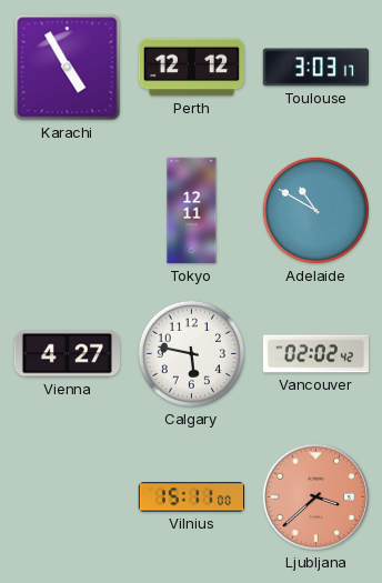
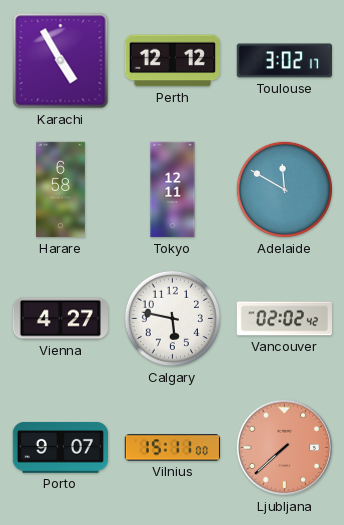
Toulouse: 3:03 -> 3:02
Harare: none -> 6:58
Adelaide: 10:50 -> 11:50
Porto: none -> 9:07
Ljubljana: 3:38 -> 7:38
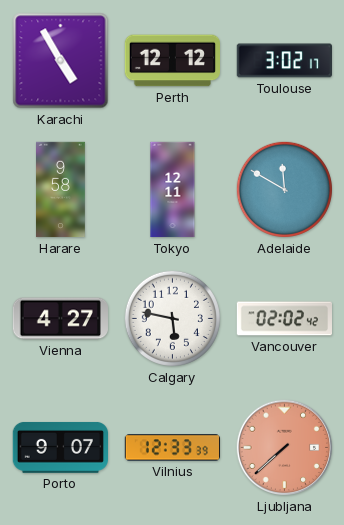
Harare: 6:58 -> 9:58
Vilnius: 15:11 -> 12:33
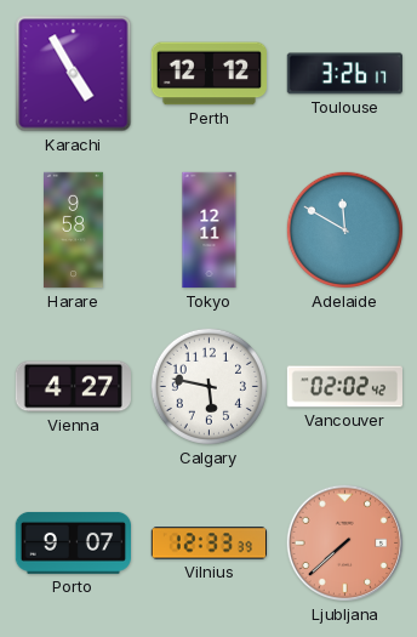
Toulouse: 3:02 -> 3:26
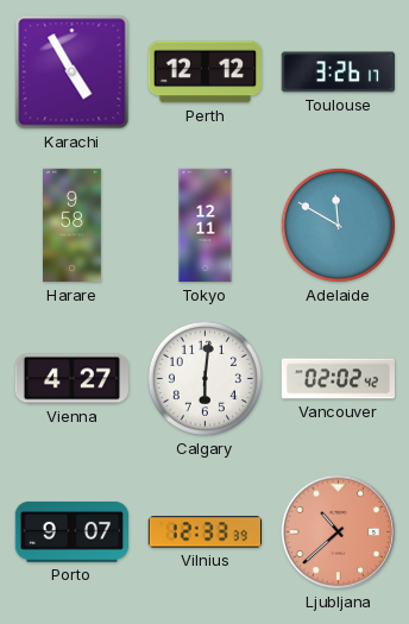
Calgary: 5:47 -> 6:01
Ljubljana: 7:38 -> 10:38
